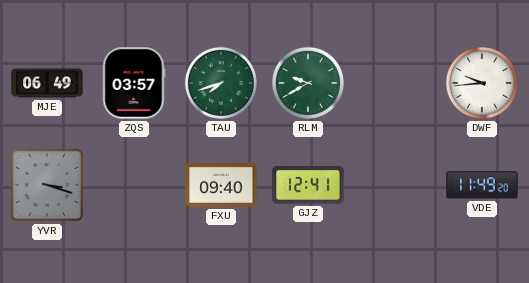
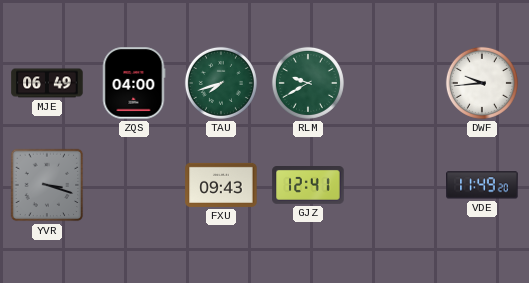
ZQS: 03:57 -> 04:00
FXU: 09:40 -> 09:43
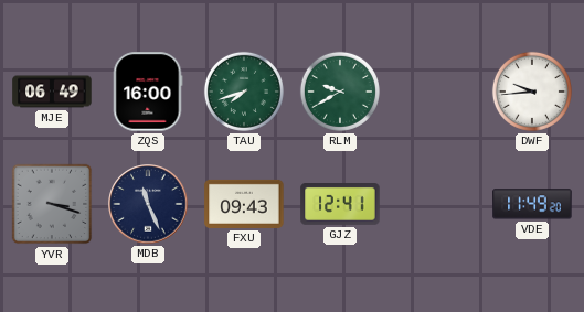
ZQS: 04:00 -> 16:00
MDB: none -> 11:26
